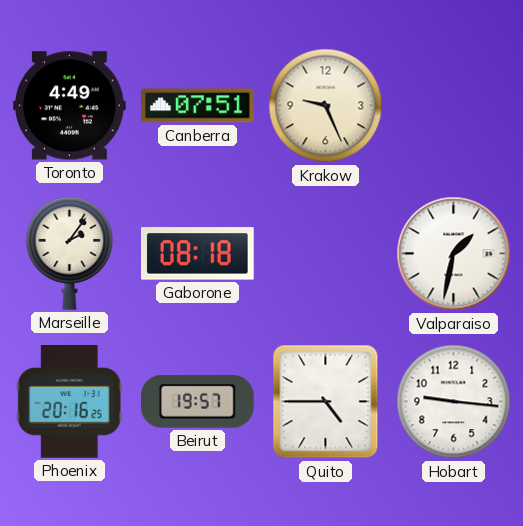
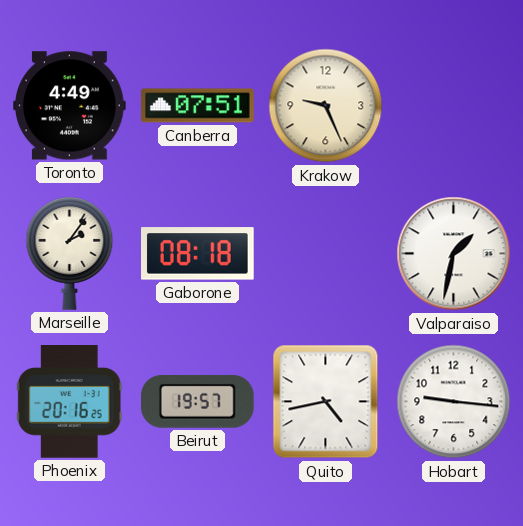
Quito: 4:45 -> 4:43
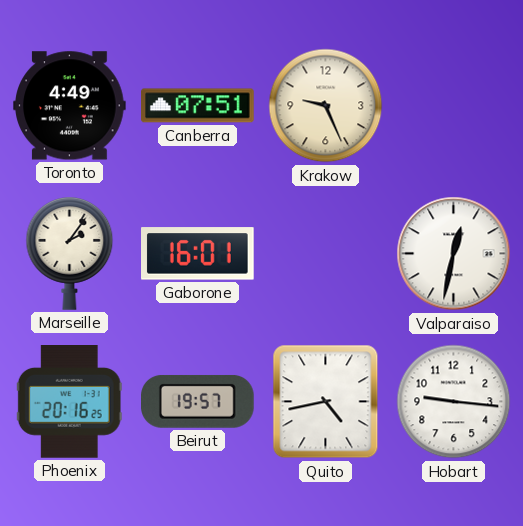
Gaborone: 08:18 -> 16:01
Valparaiso: 1:32 -> 12:32
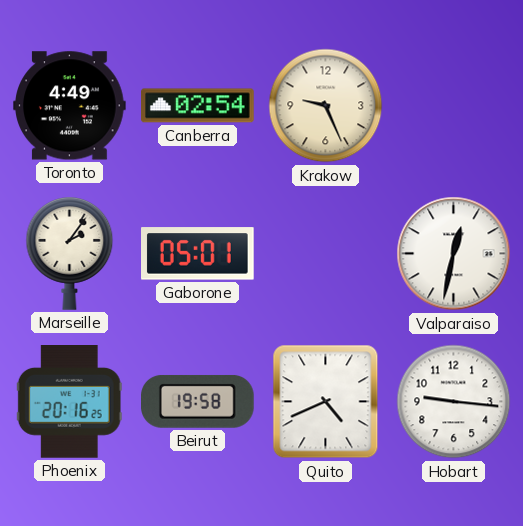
Canberra: 07:51 -> 02:54
Gaborone: 16:01 -> 05:01
Beirut: 19:57 -> 19:58
Quito: 4:43 -> 4:41
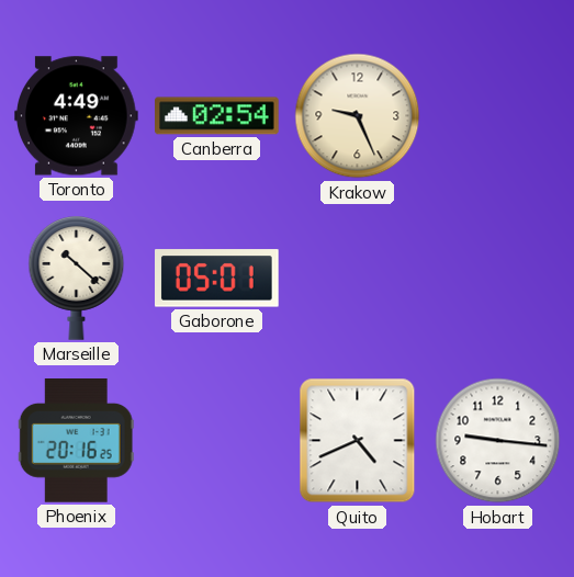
Marseille: 2:06 -> 10:22
Valparaiso: 12:32 -> none
Beirut: 19:58 -> none
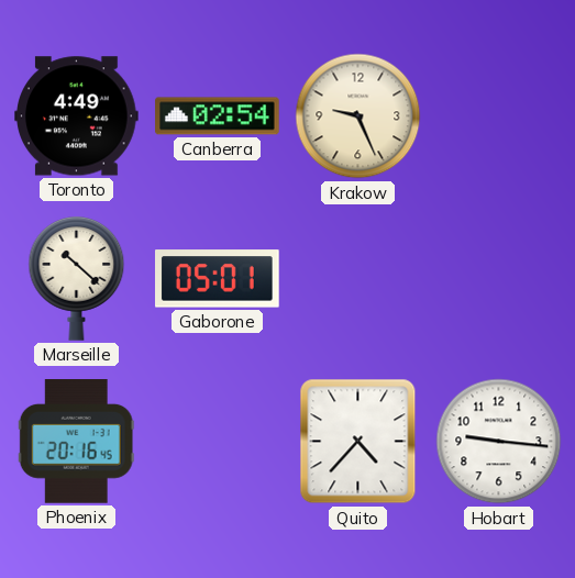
Phoenix: 20:16:25 -> 20:16:45
Quito: 4:41 -> 4:37
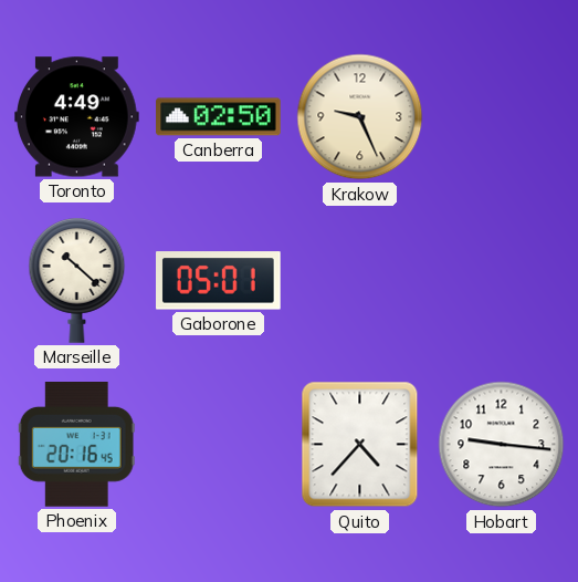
Canberra: 02:54 -> 02:50
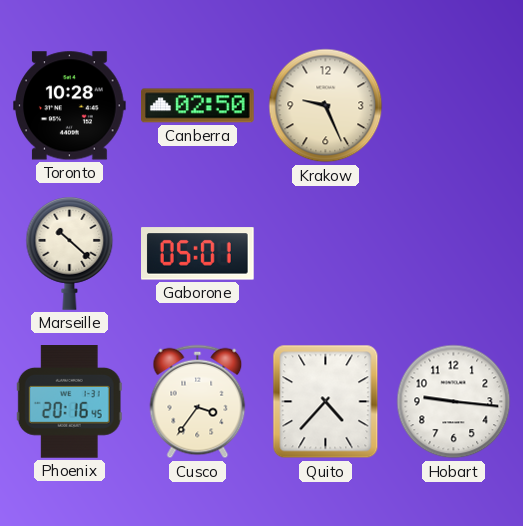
Toronto: 4:49 -> 10:28
Cusco: none -> 3:36
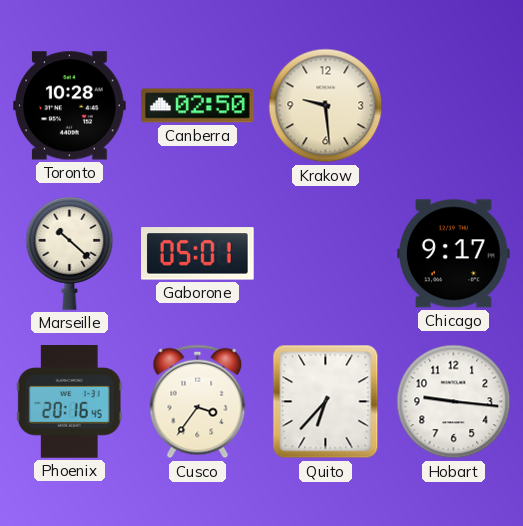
Krakow: 9:26 -> 9:29
Chicago: none -> 9:17
Quito: 4:37 -> 6:37
